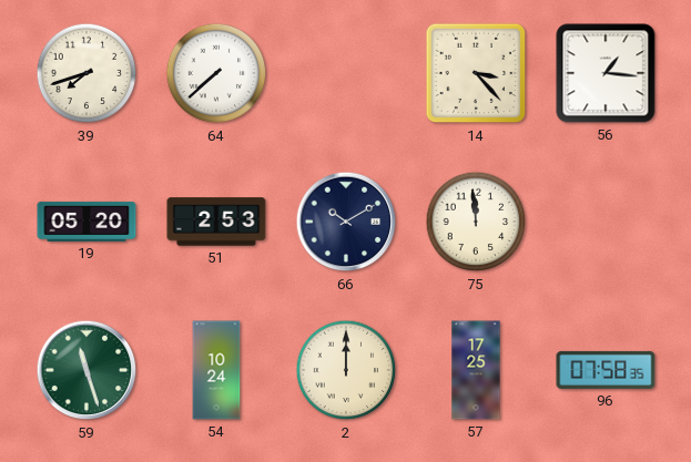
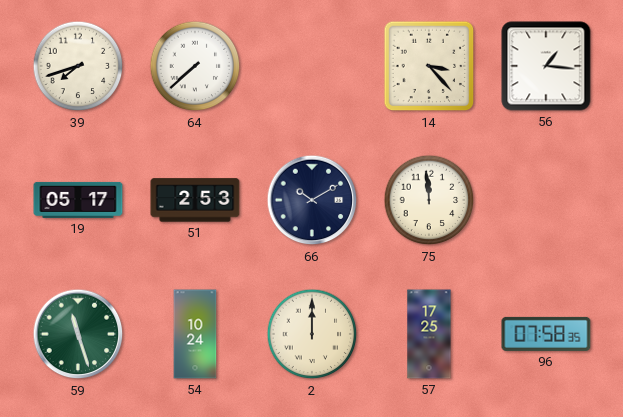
19: 05:20 -> 05:17
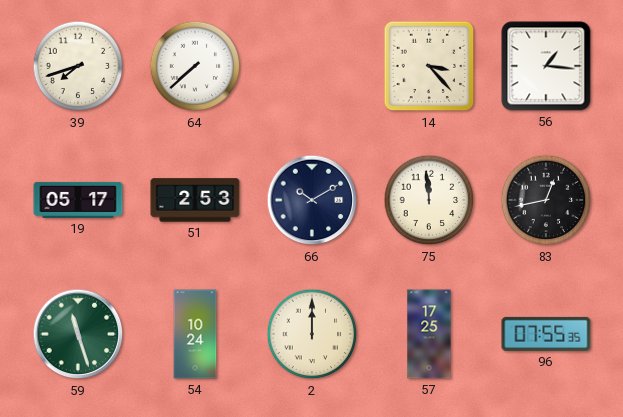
83: none -> 12:43
96: 07:58 -> 07:55
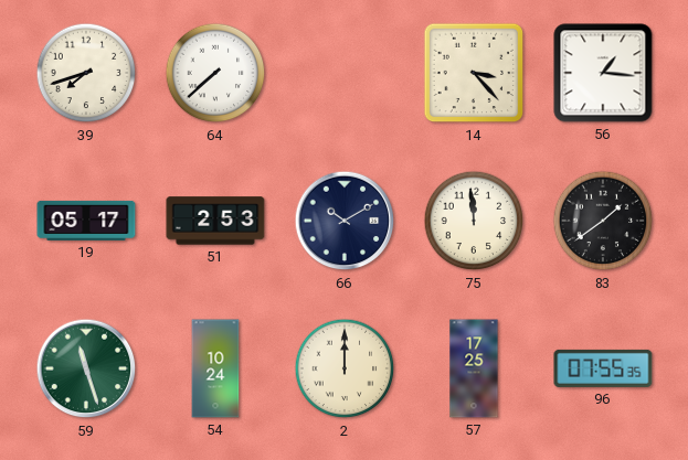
83: 12:43 -> 1:39
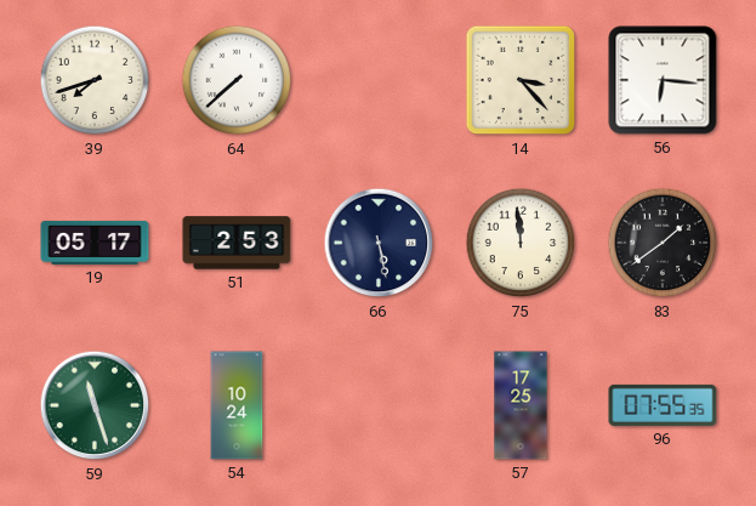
56: 1:16 -> 6:16
66: 10:10 -> 5:28
2: 12:00 -> none
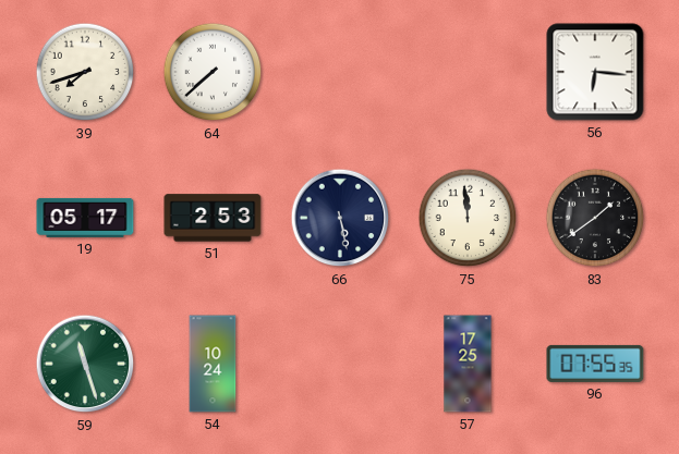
14: 3:23 -> none
